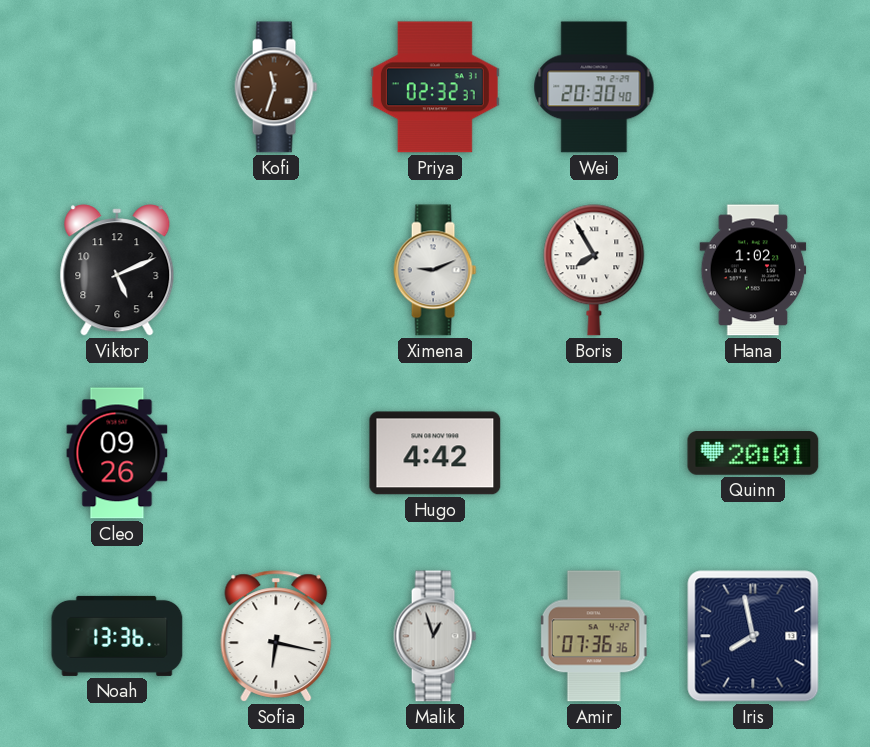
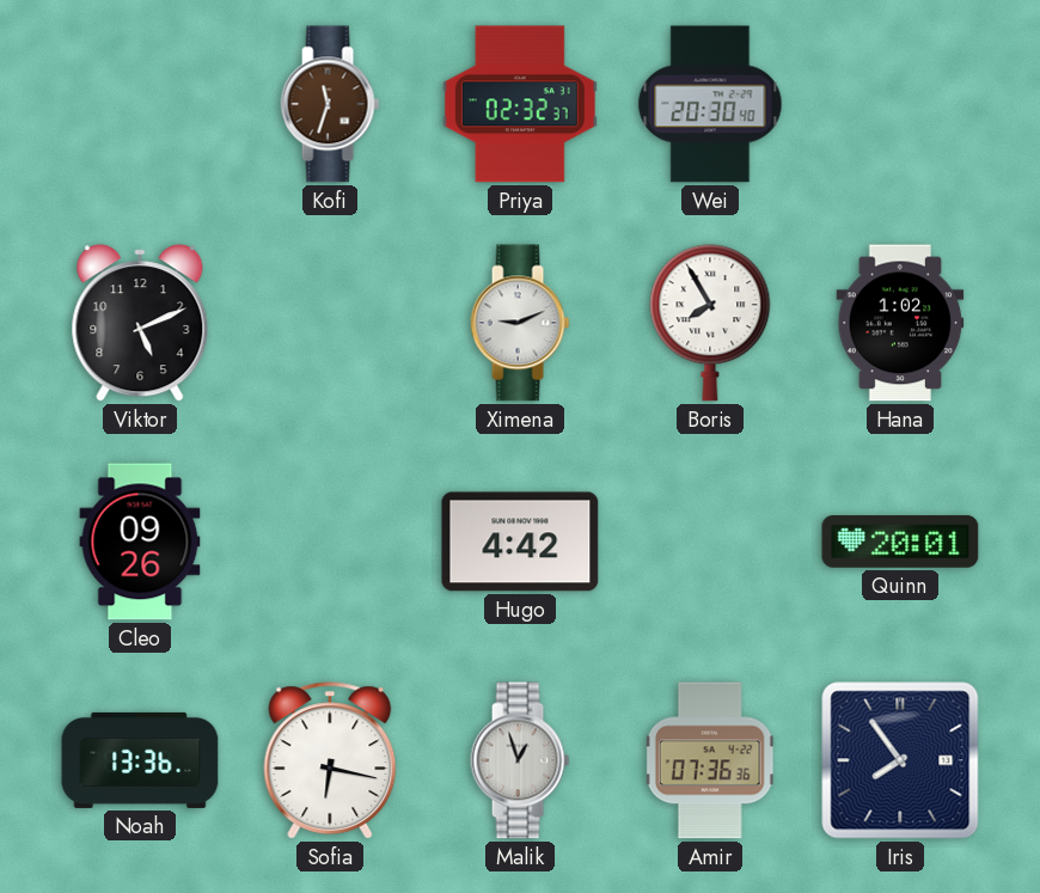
Iris: 7:58 -> 7:54
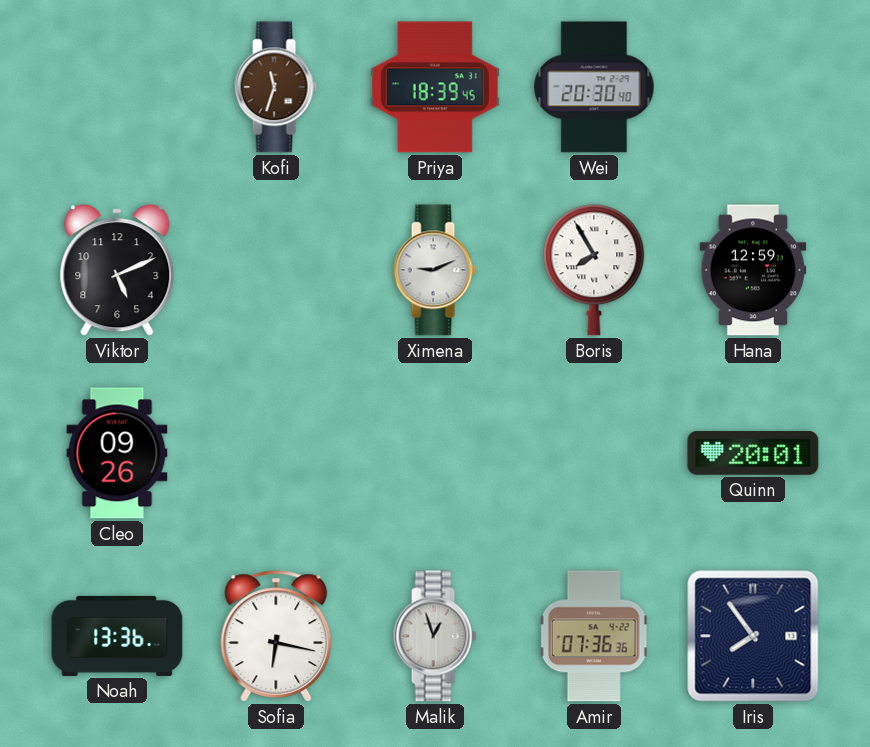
Priya: 02:32 -> 18:39
Hana: 1:02 -> 12:59
Hugo: 4:42 -> none
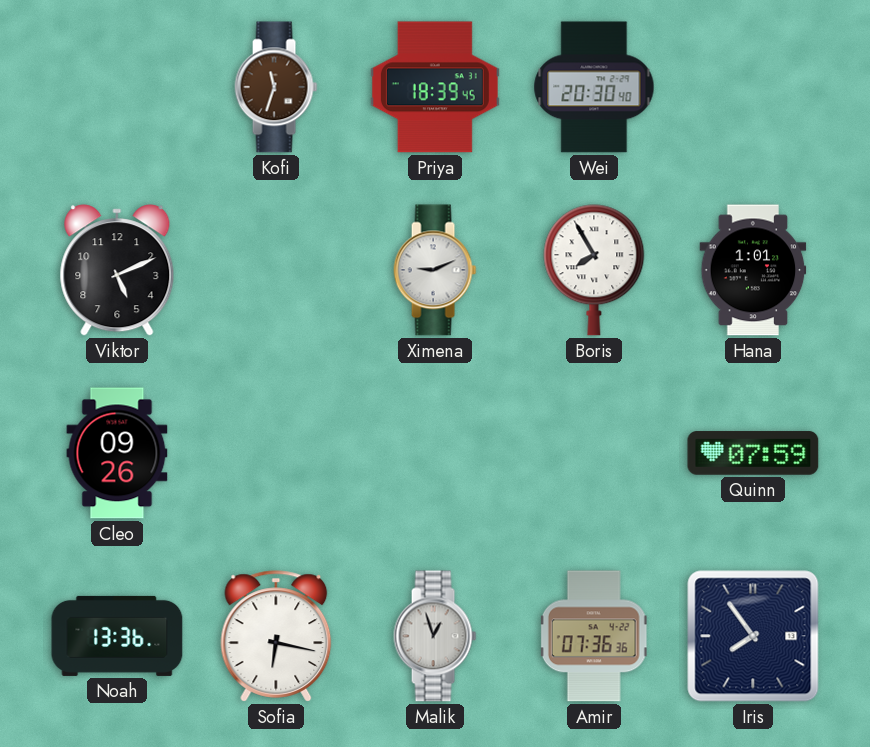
Hana: 12:59 -> 1:01
Quinn: 20:01 -> 07:59
